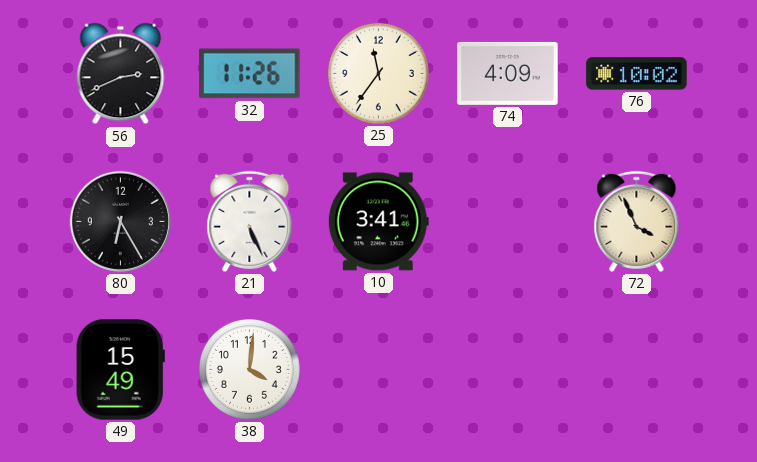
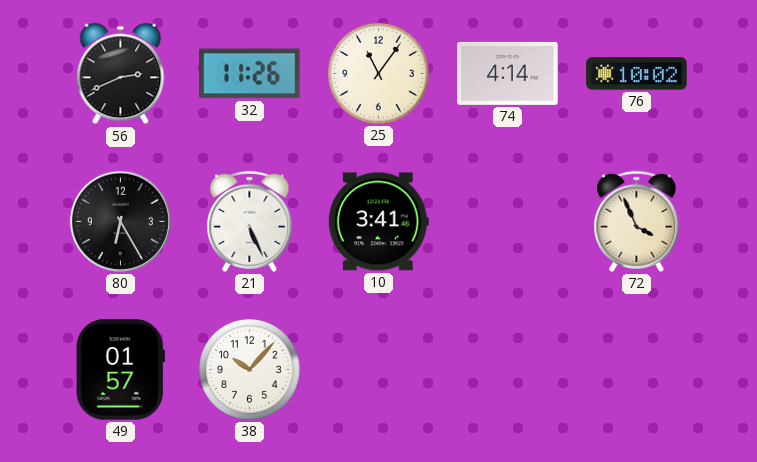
25: 11:36 -> 11:06
74: 4:09 -> 4:14
49: 15:49 -> 01:57
38: 4:01 -> 10:07
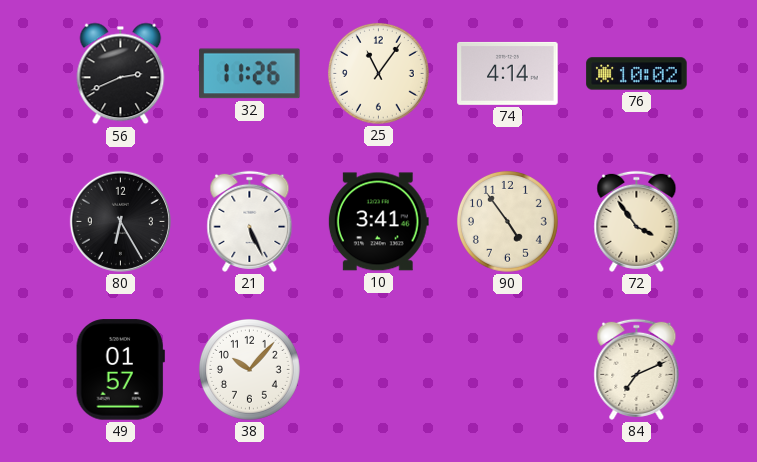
90: none -> 4:54
72: 3:56 -> 3:54
84: none -> 7:11
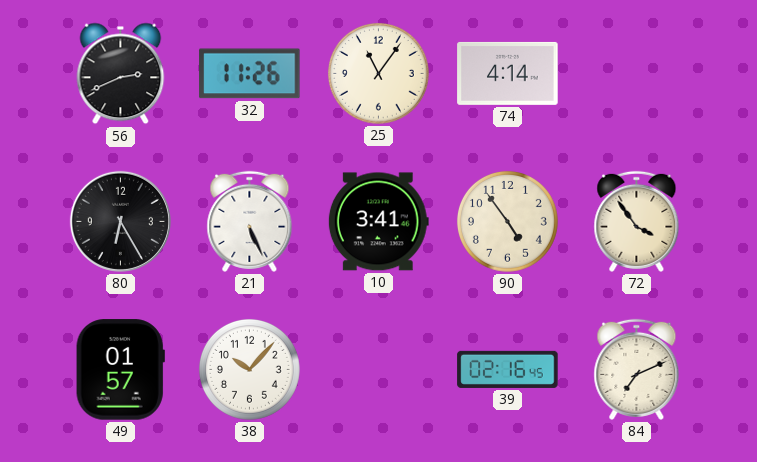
76: 10:02 -> none
39: none -> 02:16
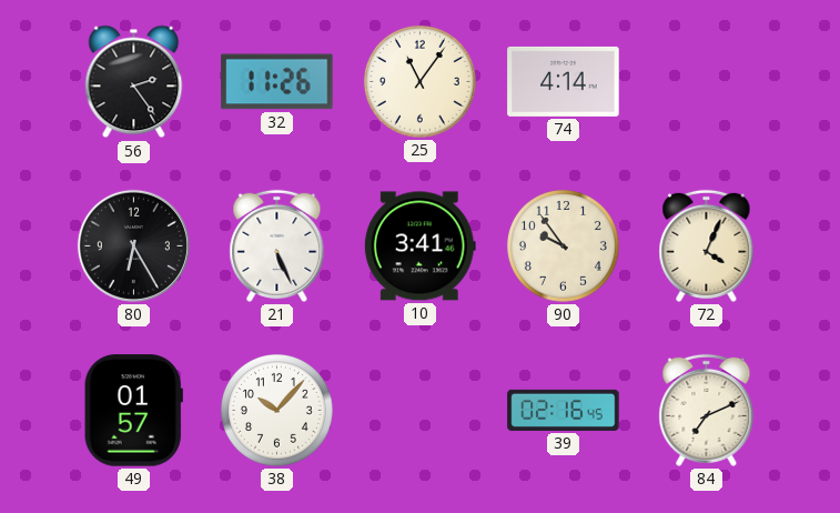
56: 2:41 -> 2:24
90: 4:54 -> 9:54
72: 3:54 -> 4:04
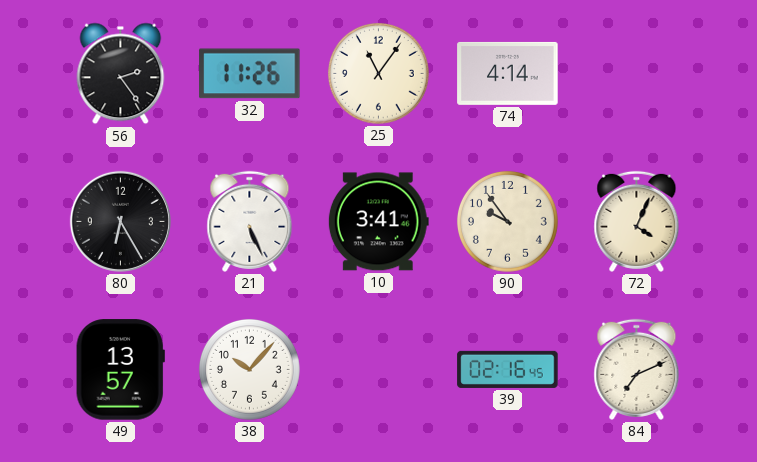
49: 01:57 -> 13:57
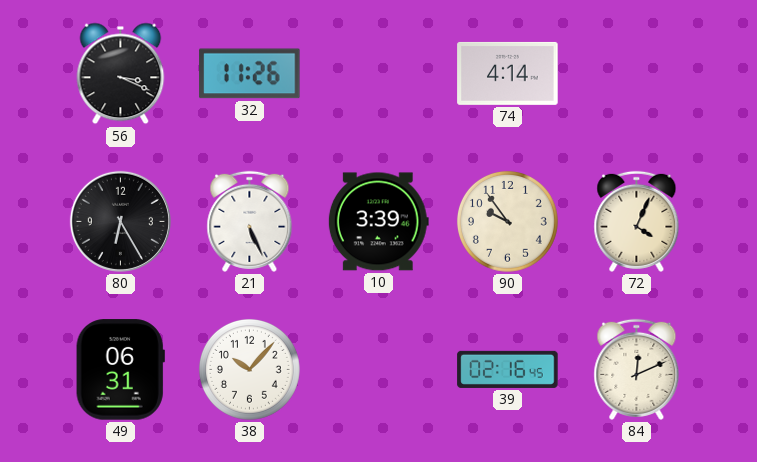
56: 2:24 -> 3:19
25: 11:06 -> none
10: 3:41 -> 3:39
49: 13:57 -> 06:31
84: 7:11 -> 12:11
